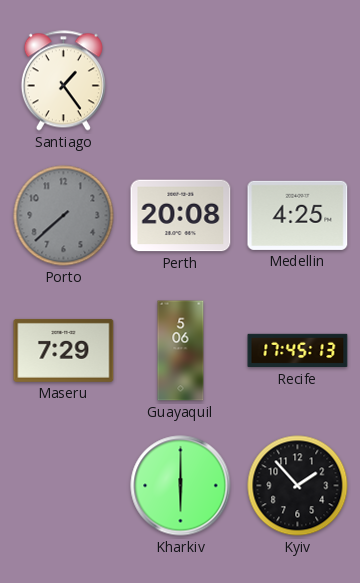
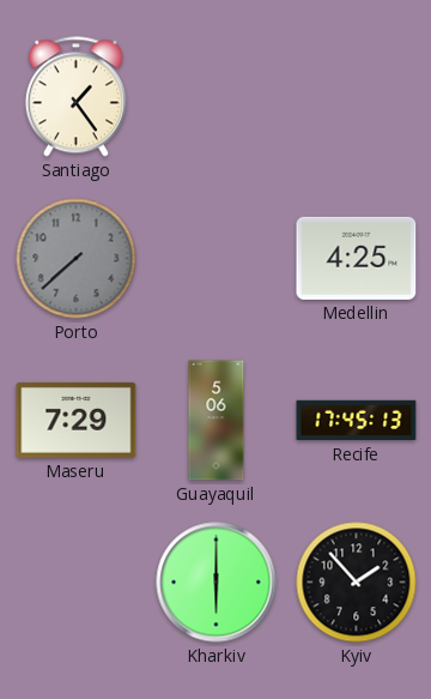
Perth: 20:08 -> none
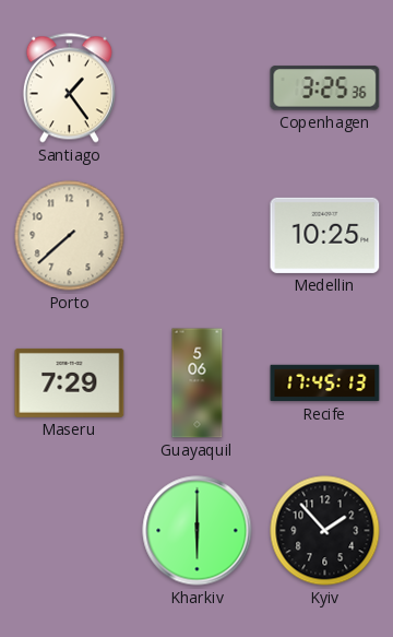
Copenhagen: none -> 3:25
Porto dial: grey -> cream
Medellin: 4:25 -> 10:25
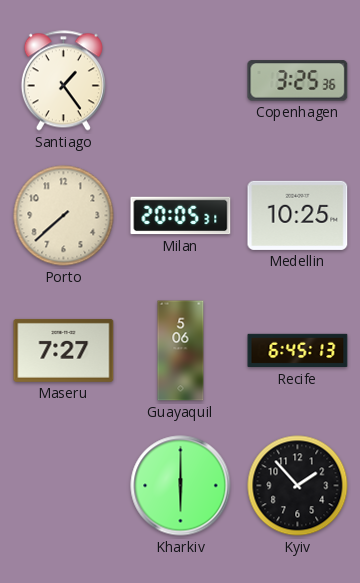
Milan: none -> 20:05
Maseru: 7:29 -> 7:27
Recife: 17:45 -> 6:45
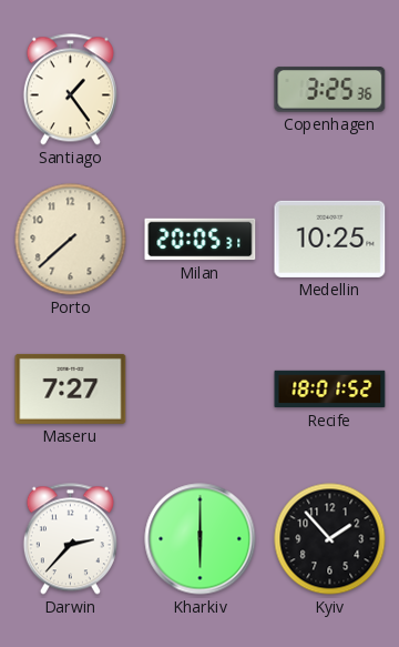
Guayaquil: 5:06 -> none
Recife: 6:45 -> 18:01
Darwin: none -> 2:37
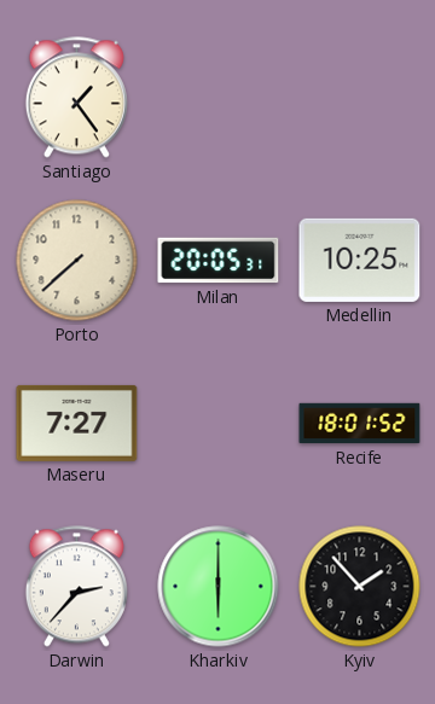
Copenhagen: 3:25 -> none
